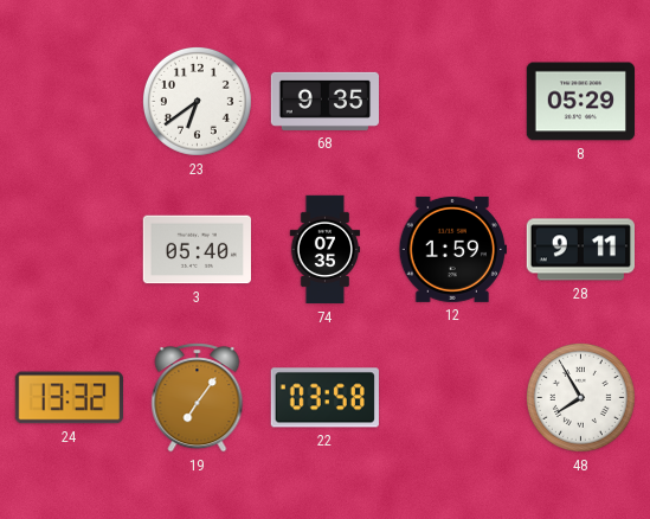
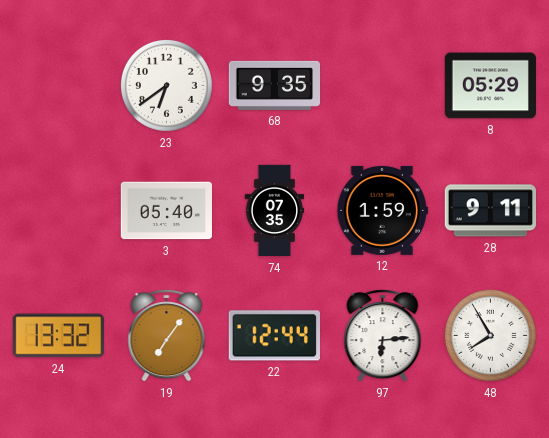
22: 03:58 -> 12:44
97: none -> 6:14
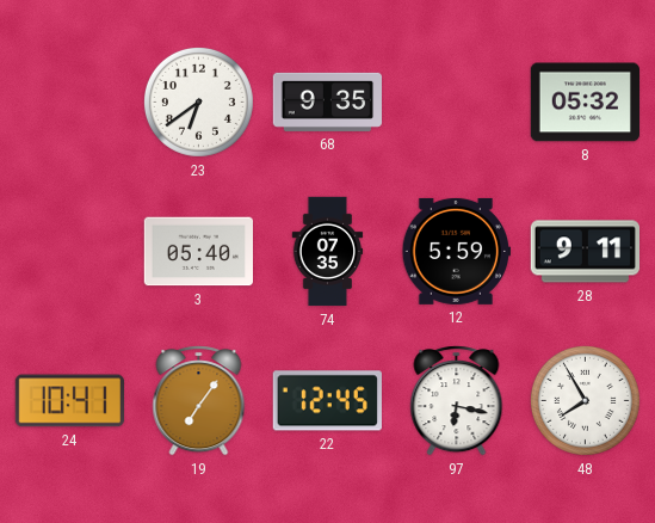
8: 05:29 -> 05:32
12: 1:59 -> 5:59
24: 13:32 -> 10:41
22: 12:44 -> 12:45
97: 6:14 -> 6:17
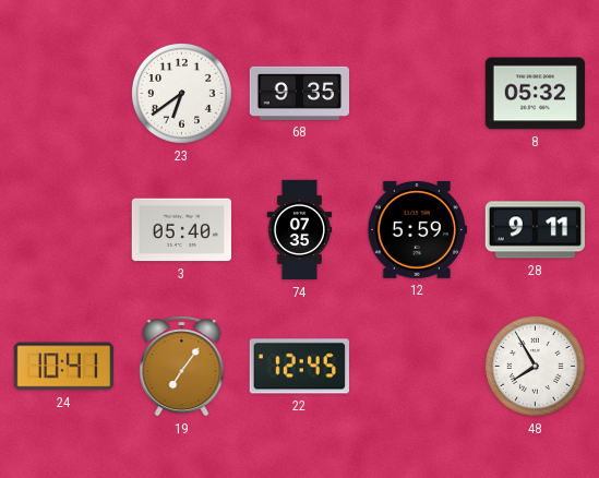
97: 6:17 -> none
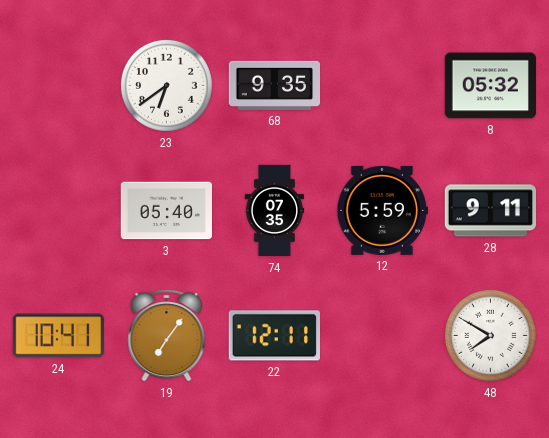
22: 12:45 -> 12:11
48: 7:55 -> 7:50
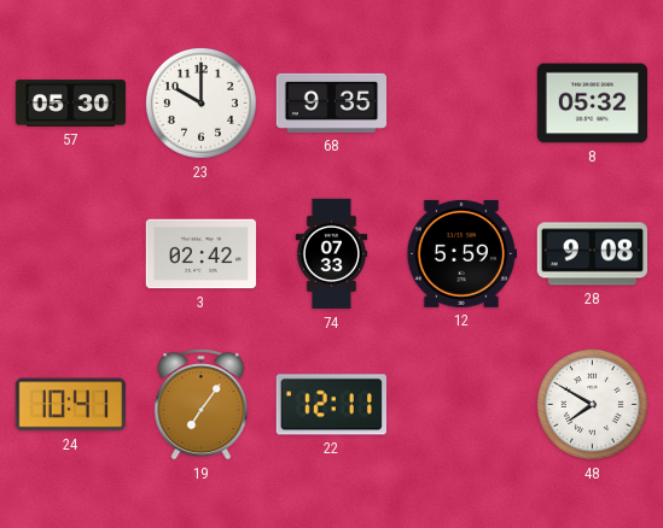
57: none -> 05:30
23: 6:39 -> 10:00
3: 05:40 -> 02:42
74: 07:35 -> 07:33
28: 9:11 -> 9:08
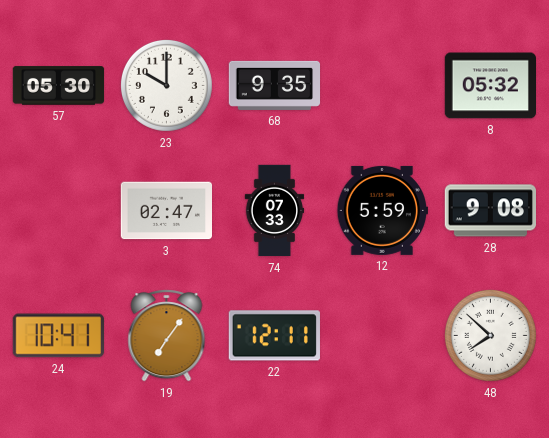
3: 02:42 -> 02:47
48: 7:50 -> 7:52
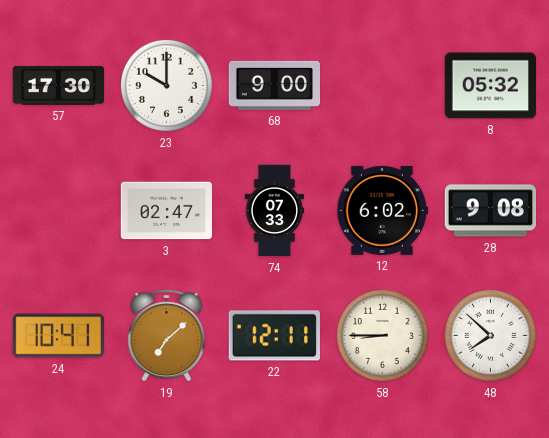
57: 05:30 -> 17:30
68: 9:35 -> 9:00
12: 5:59 -> 6:02
19: 7:06 -> 7:08
58: none -> 8:45
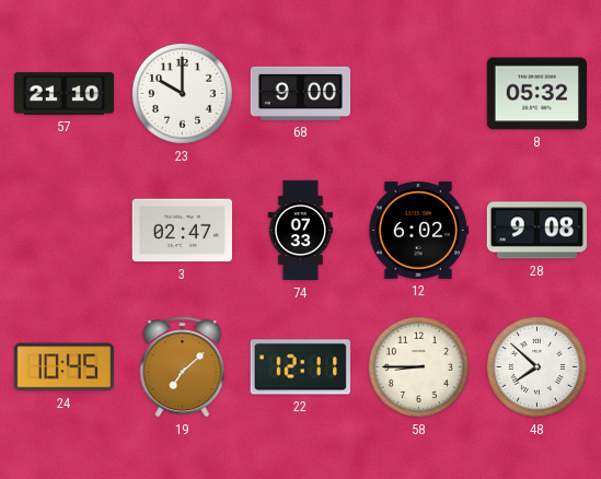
57: 17:30 -> 21:10
24: 10:41 -> 10:45
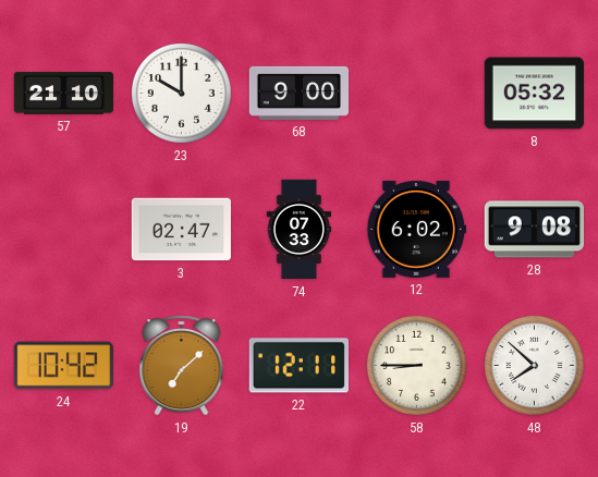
24: 10:45 -> 10:42
